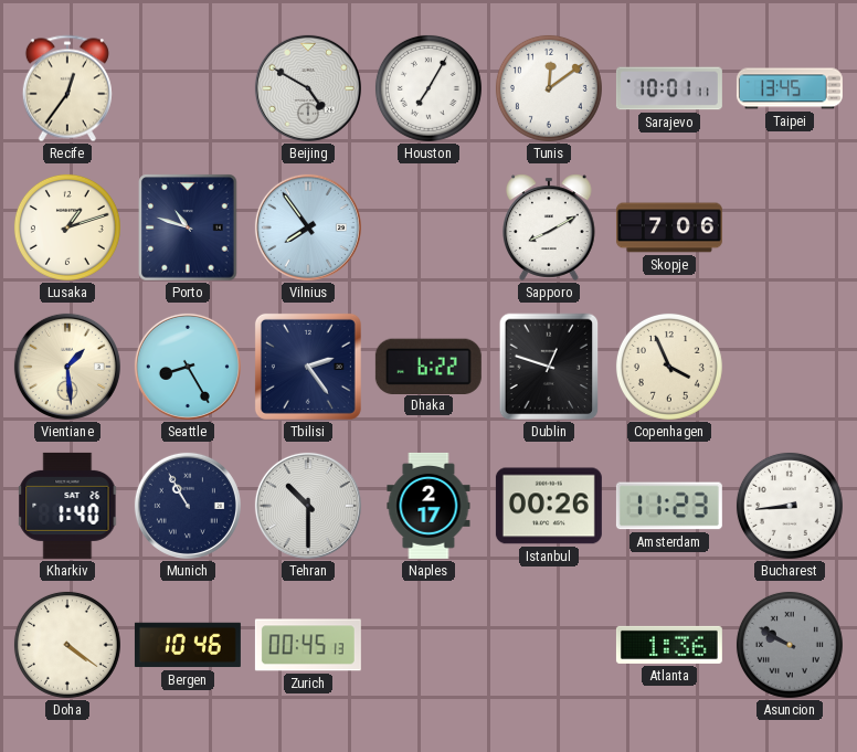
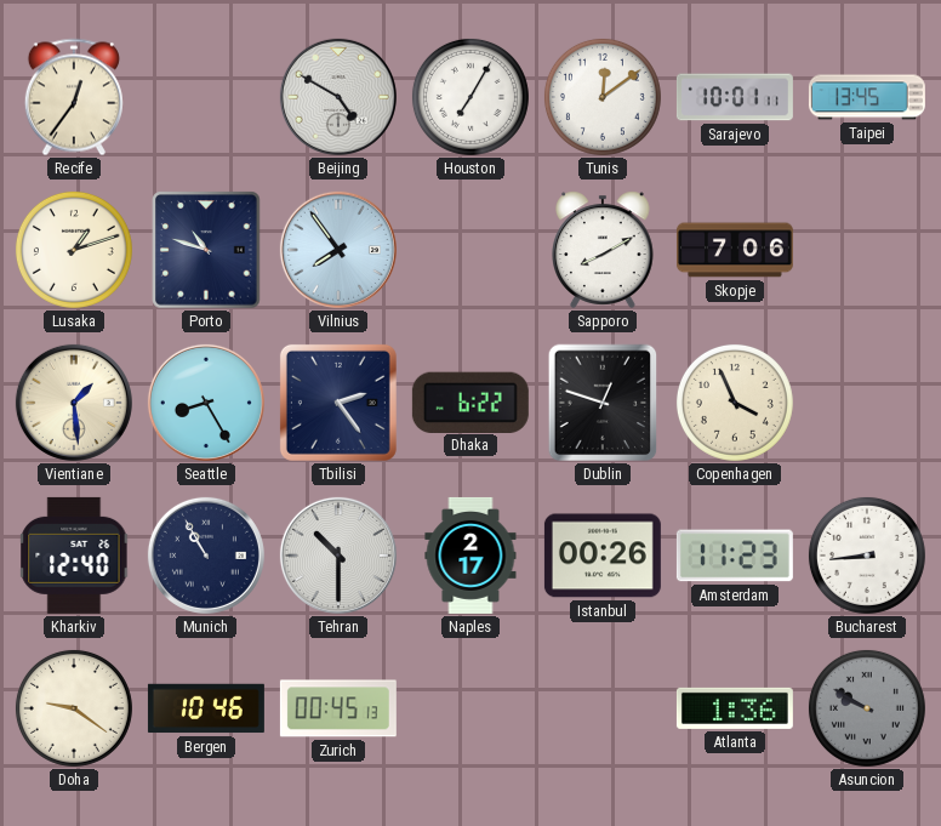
Kharkiv: 1:40 -> 12:40
Doha: 4:21 -> 9:21
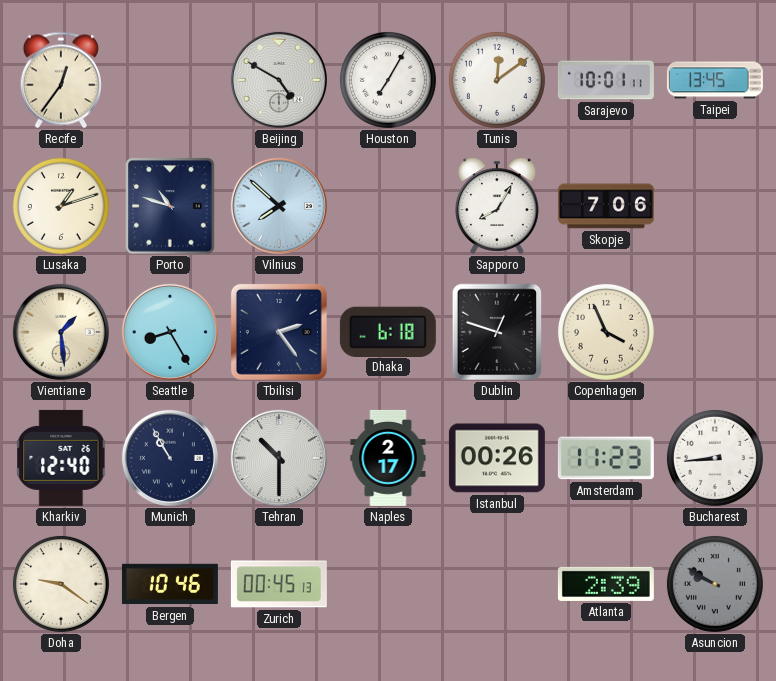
Vilnius: 7:54 -> 7:52
Sapporo: 8:10 -> 8:05
Dhaka: 6:22 -> 6:18
Atlanta: 1:36 -> 2:39
